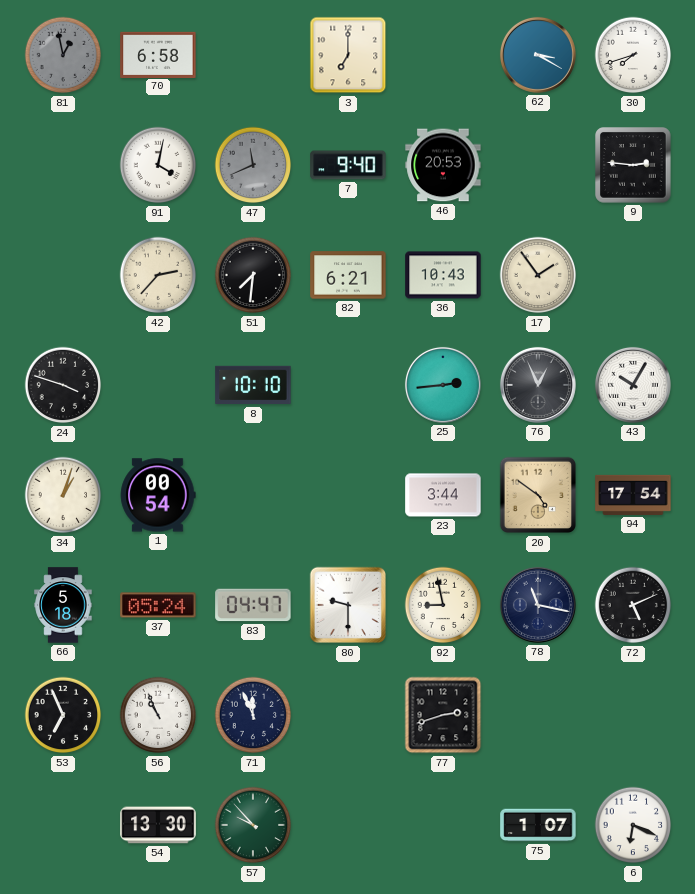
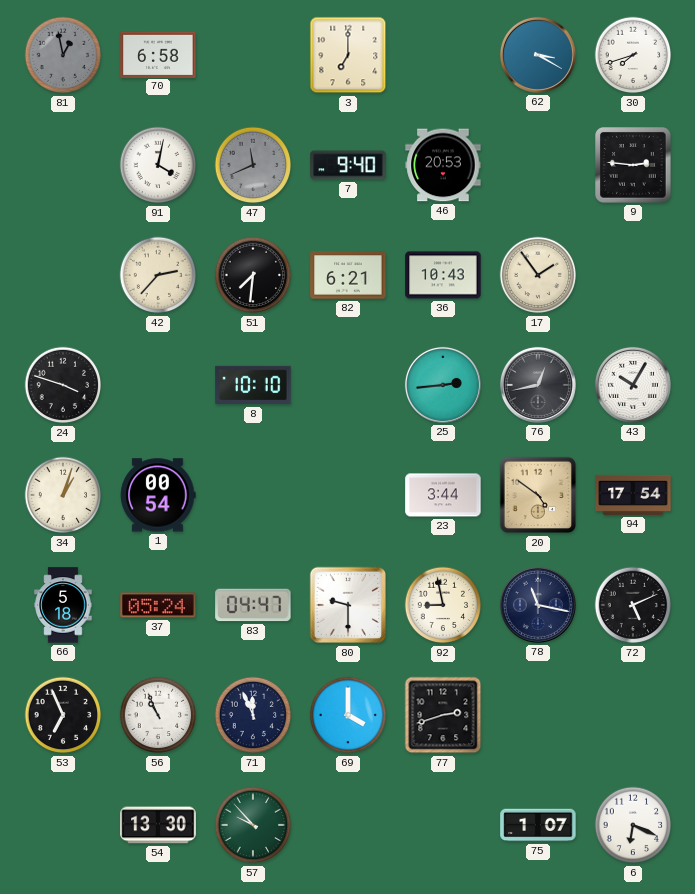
76: 12:56 -> 12:43
69: none -> 4:00
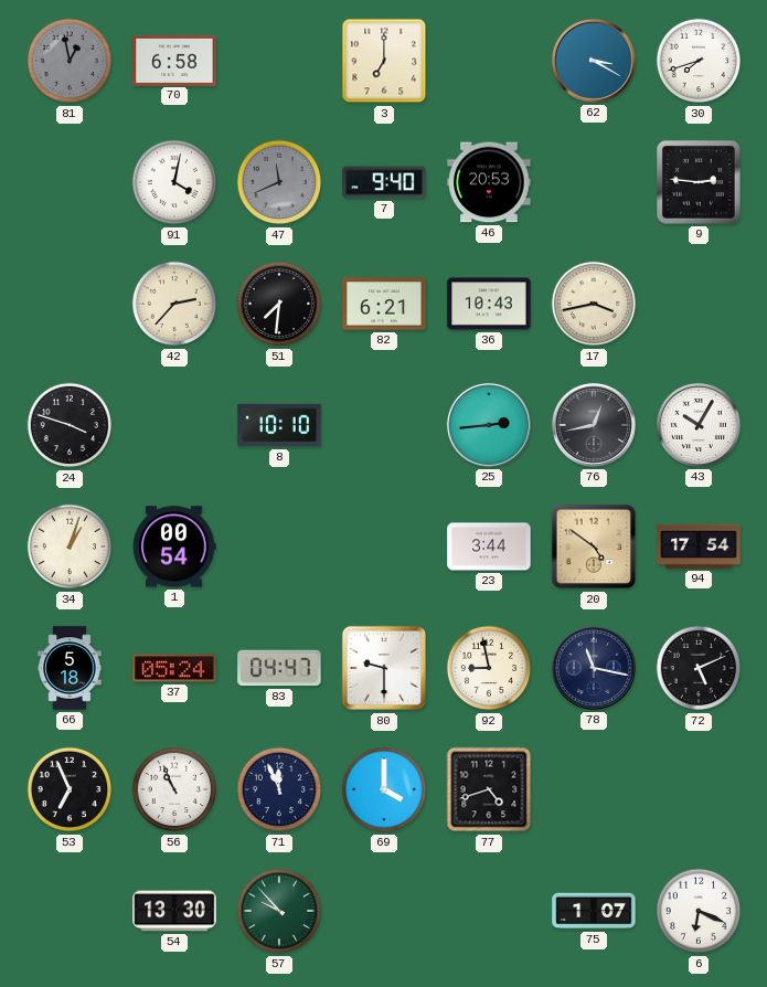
17: 1:54 -> 3:43
77: 2:42 -> 4:42
